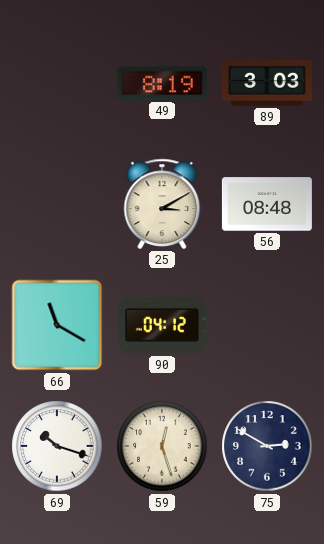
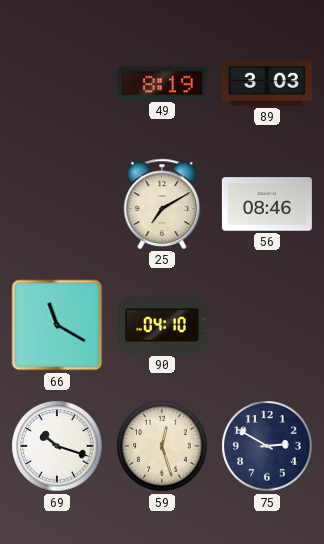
25: 3:10 -> 7:10
56: 08:48 -> 08:46
90: 04:12 -> 04:10
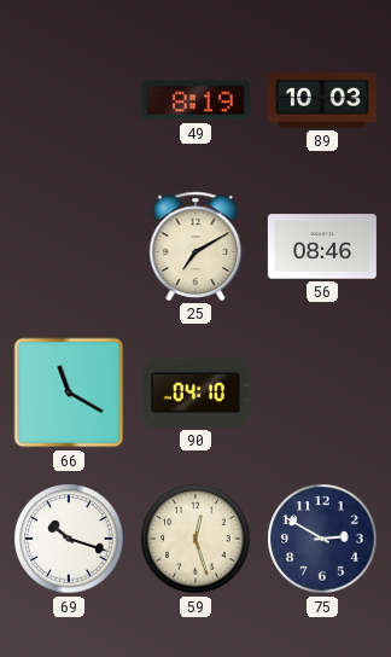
89: 3:03 -> 10:03
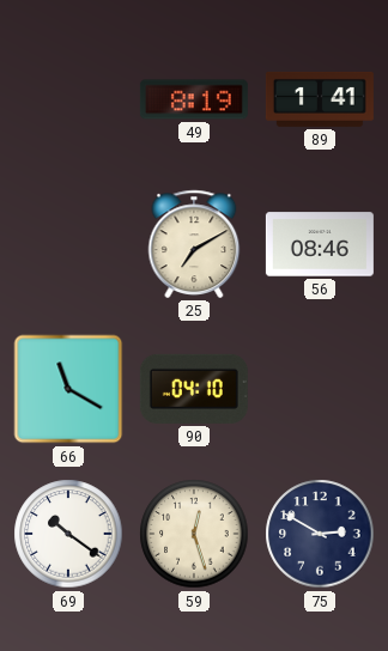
89: 10:03 -> 1:41
69: 10:18 -> 10:21
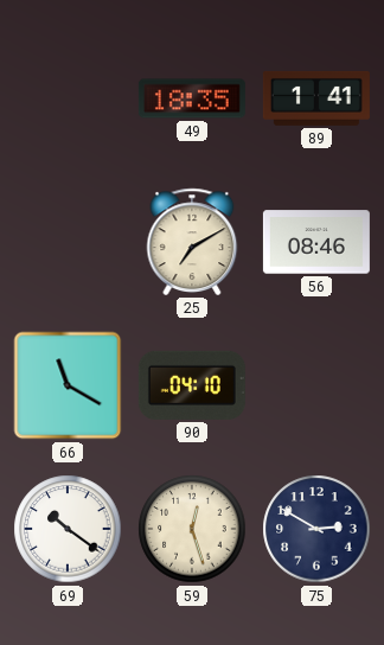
49: 8:19 -> 18:35
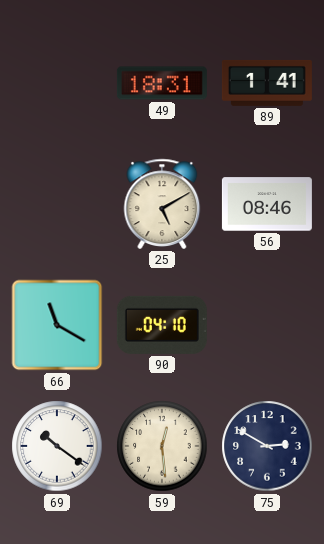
49: 18:35 -> 18:31
25: 7:10 -> 5:10
59: 12:27 -> 12:29
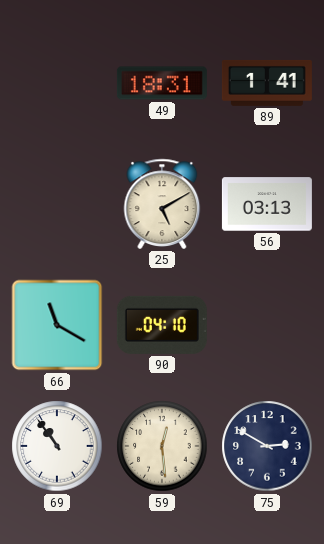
56: 08:46 -> 03:13
69: 10:21 -> 10:54
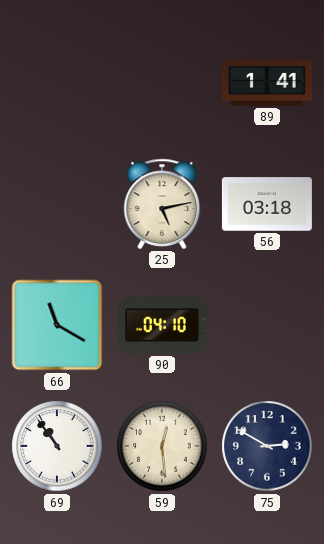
49: 18:31 -> none
25: 5:10 -> 5:13
56: 03:13 -> 03:18
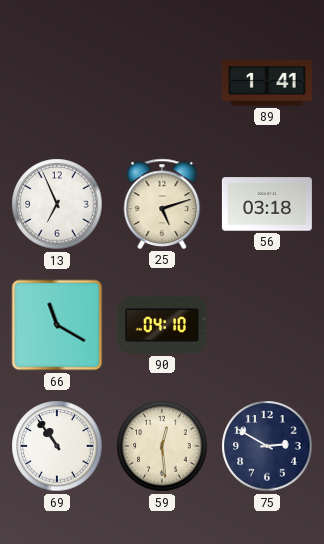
13: none -> 6:56
25: 5:13 -> 5:12
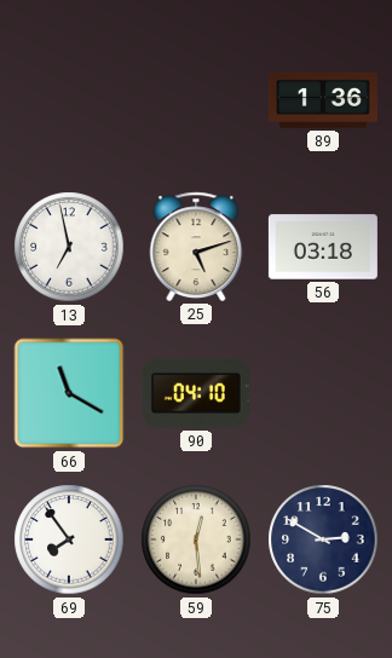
89: 1:41 -> 1:36
13: 6:56 -> 6:58
69: 10:54 -> 7:54
